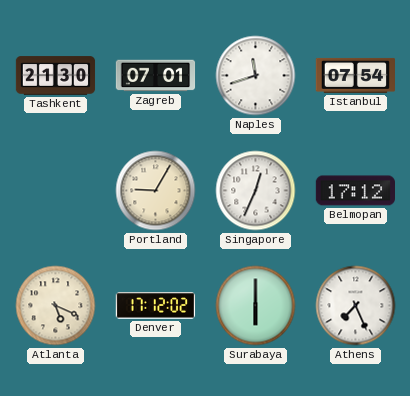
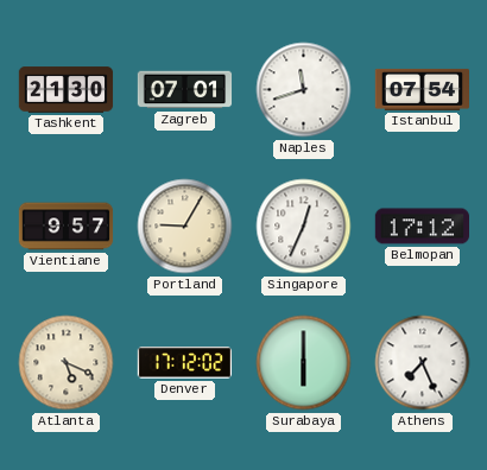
Vientiane: none -> 9:57
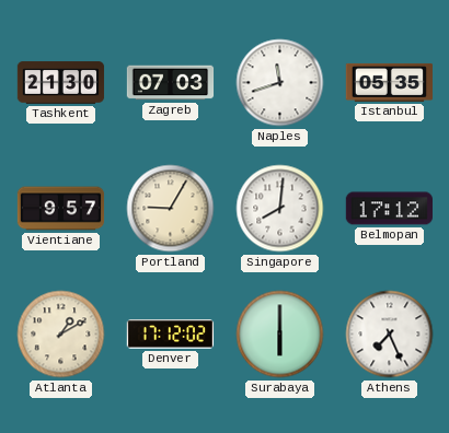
Zagreb: 07:01 -> 07:03
Istanbul: 07:54 -> 05:35
Singapore: 12:34 -> 8:01
Atlanta: 5:19 -> 1:10
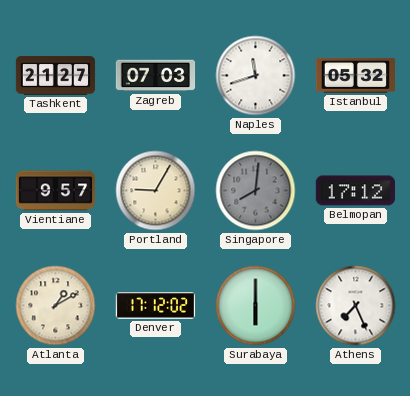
Tashkent: 21:30 -> 21:27
Istanbul: 05:35 -> 05:32
Singapore dial: white -> grey
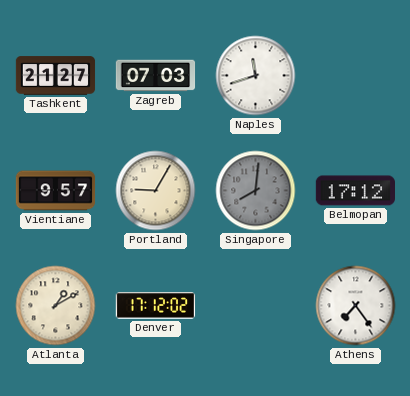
Istanbul: 05:32 -> none
Surabaya: 6:00 -> none
Athens: 7:26 -> 7:24
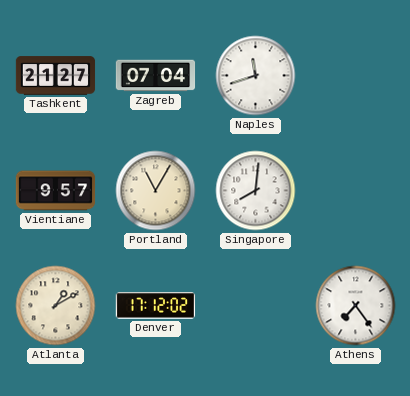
Zagreb: 07:03 -> 07:04
Portland: 9:05 -> 11:05
Singapore dial: grey -> white
Belmopan: 17:12 -> none
